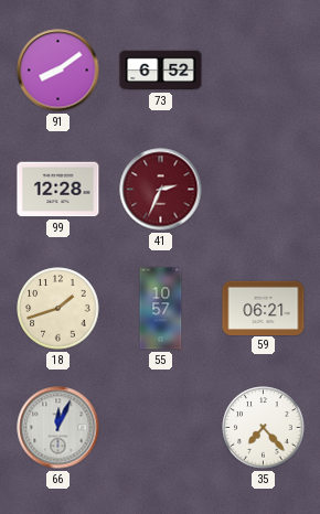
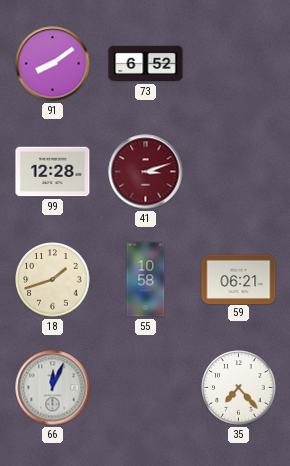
41: 2:34 -> 3:12
55: 10:57 -> 10:58
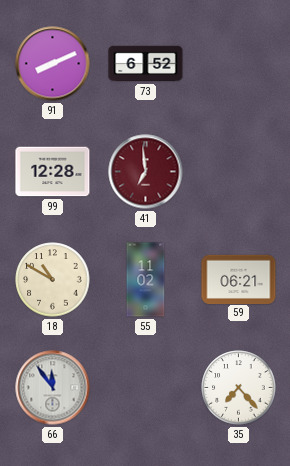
91: 8:09 -> 8:11
41: 3:12 -> 6:59
18: 1:42 -> 10:50
55: 10:58 -> 11:02
66: 12:04 -> 11:54
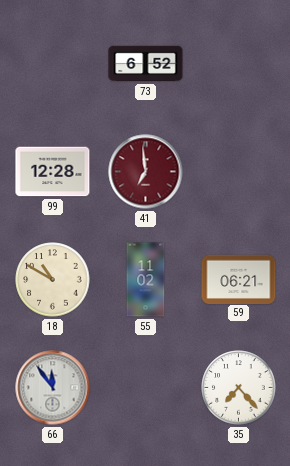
91: 8:11 -> none
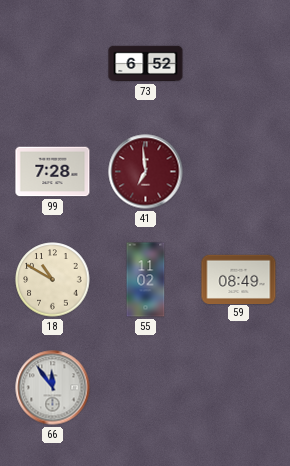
99: 12:28 -> 7:28
59: 06:21 -> 08:49
35: 7:23 -> none
